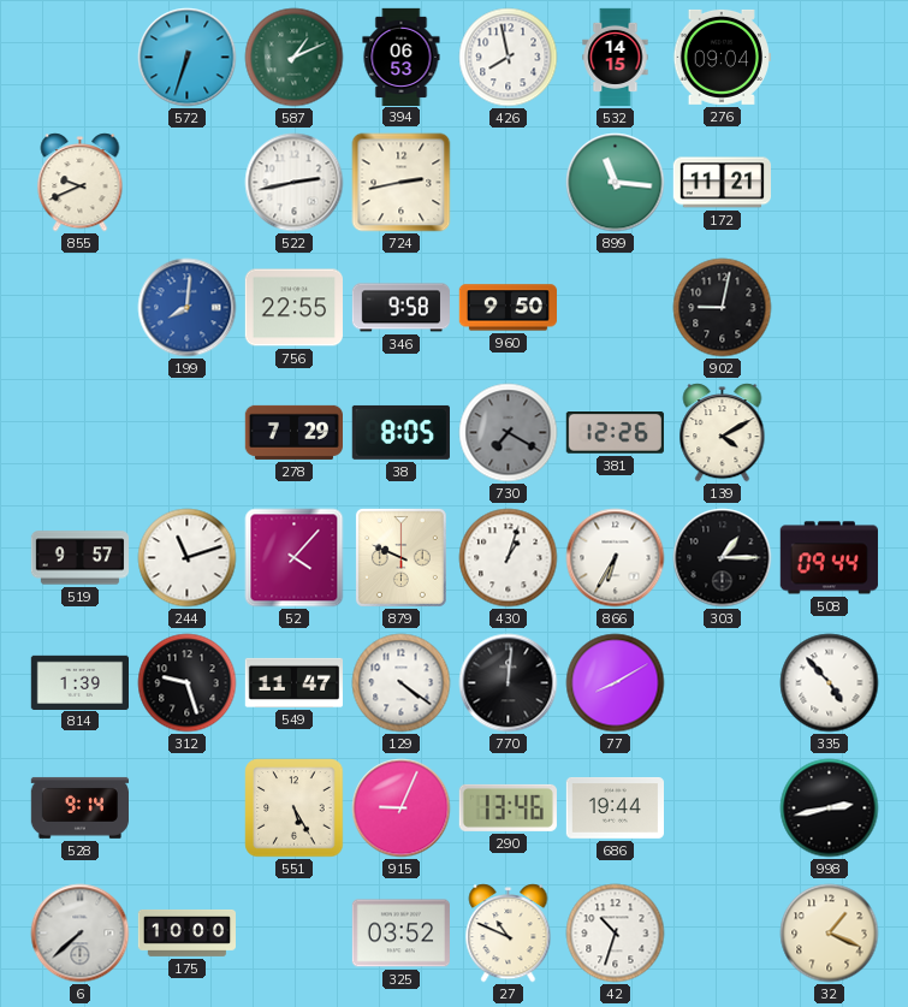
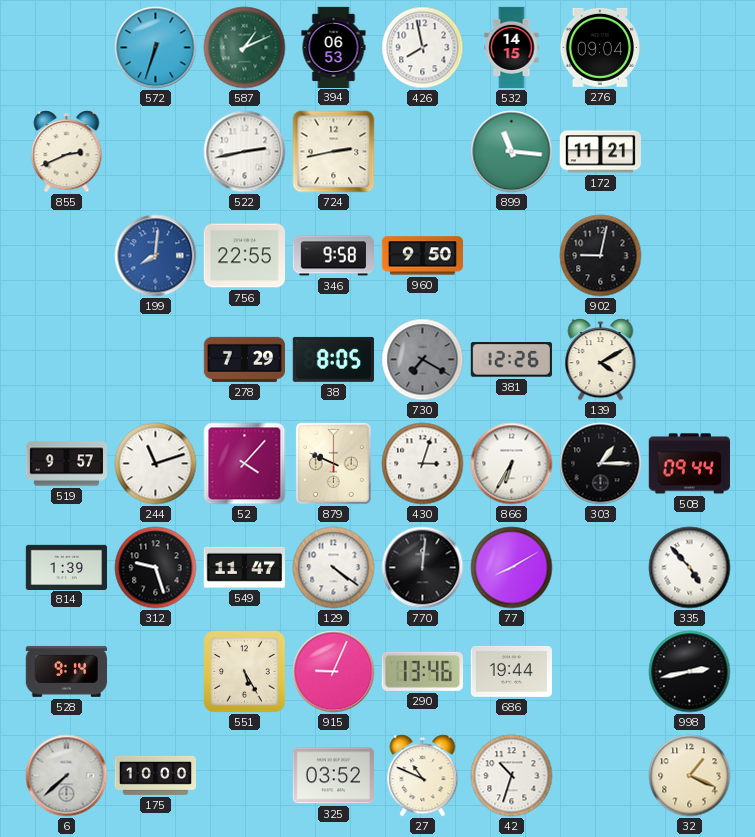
855: 9:41 -> 2:41
430: 1:03 -> 3:03
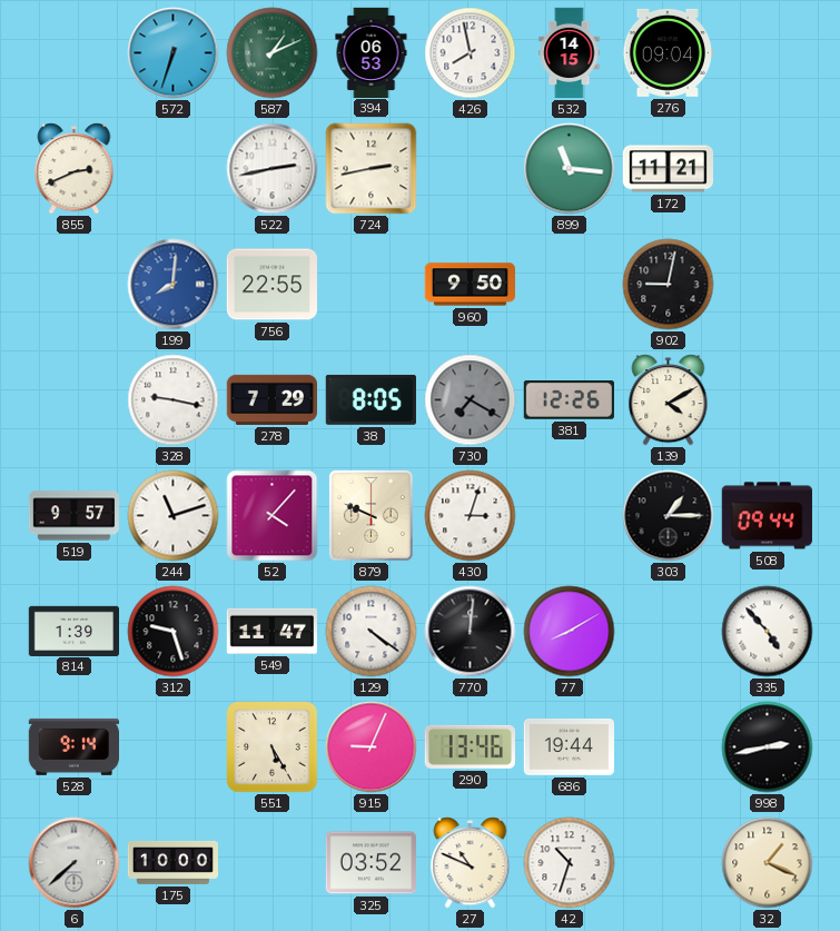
346: 9:58 -> none
328: none -> 9:17
866: 6:35 -> none
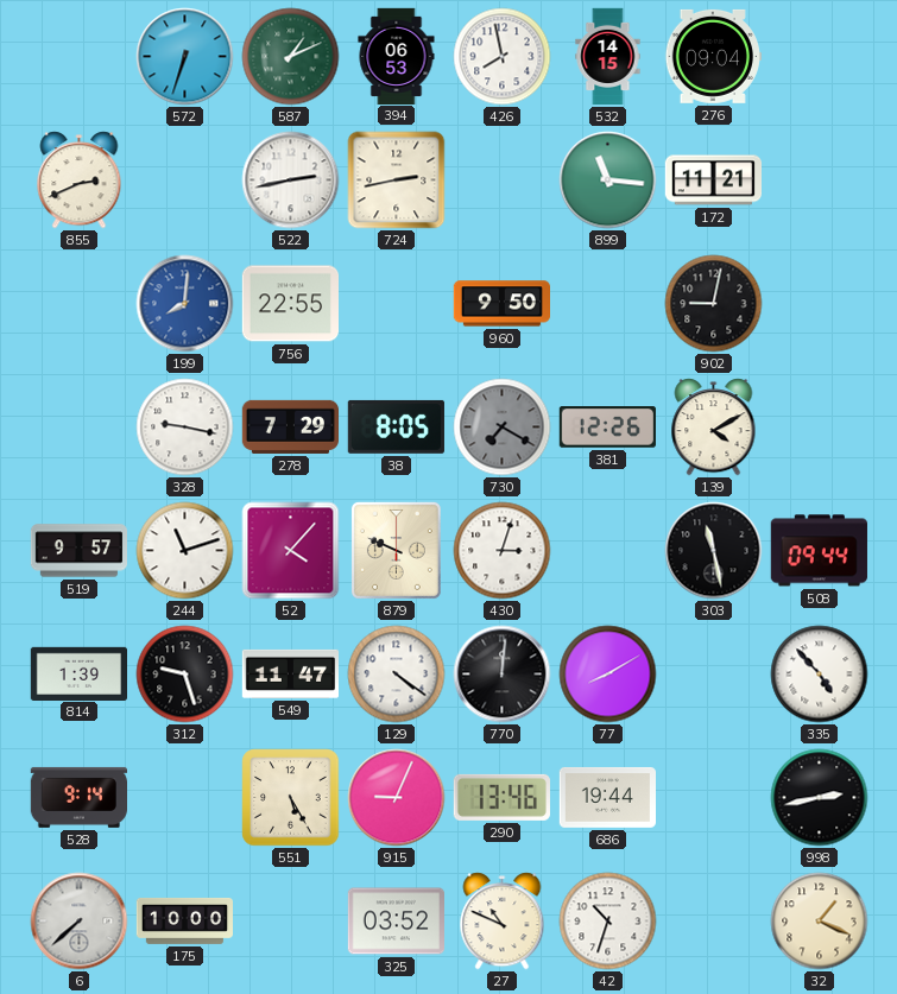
303: 1:15 -> 11:28
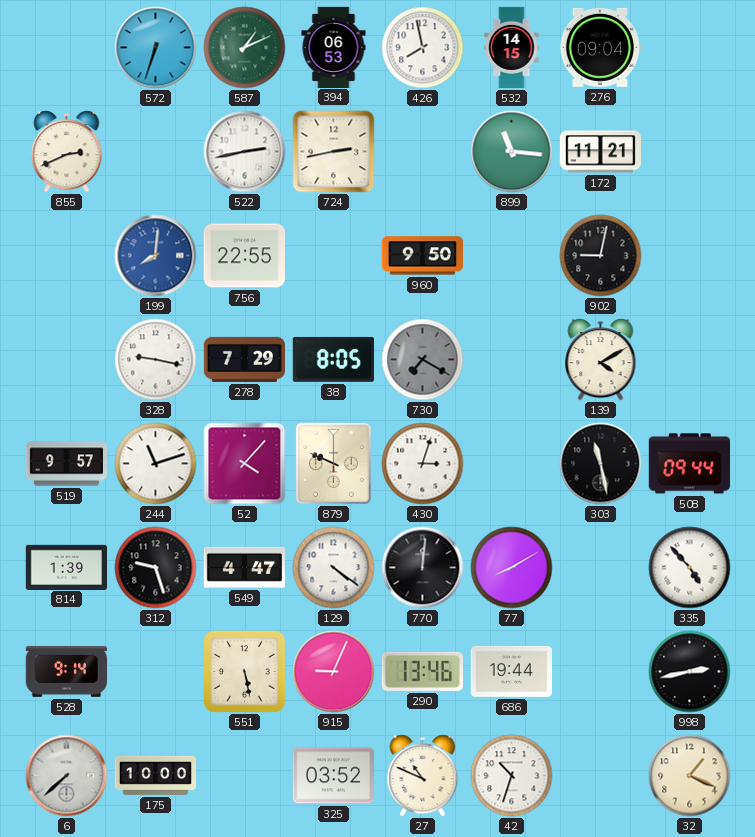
381: 12:26 -> none
549: 11:47 -> 4:47
551: 5:25 -> 5:28
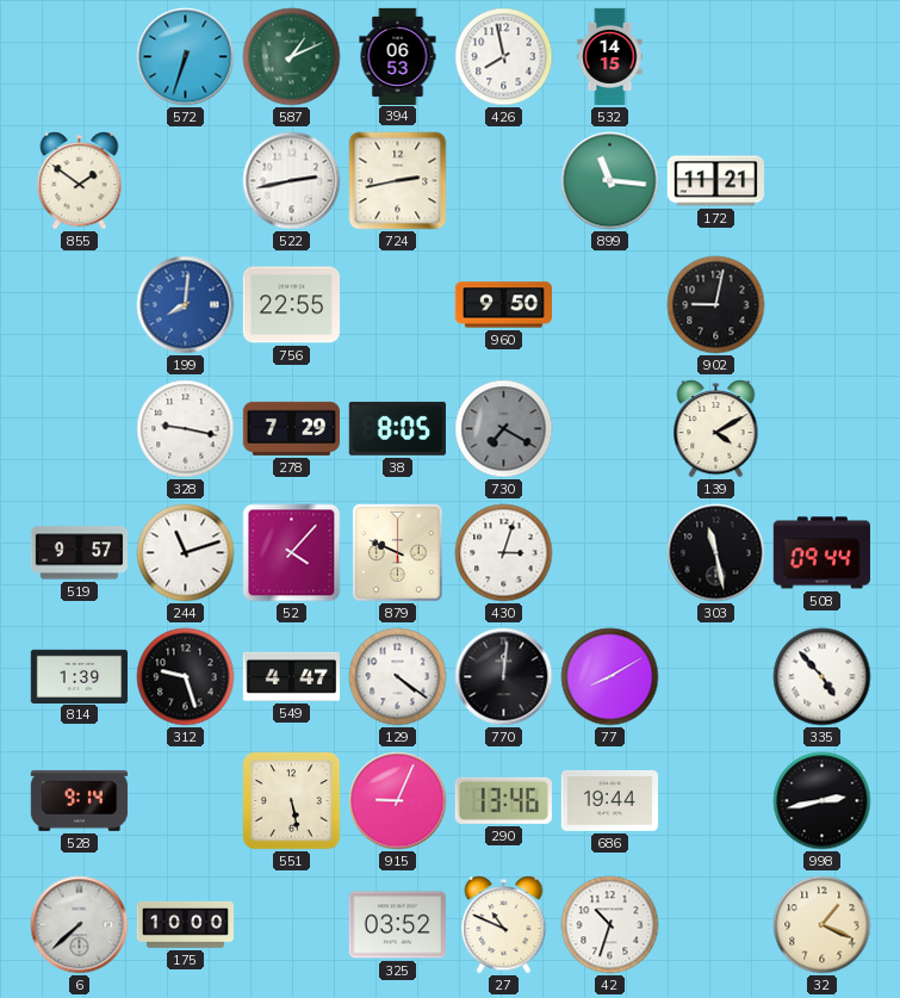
276: 09:04 -> none
855: 2:41 -> 1:51
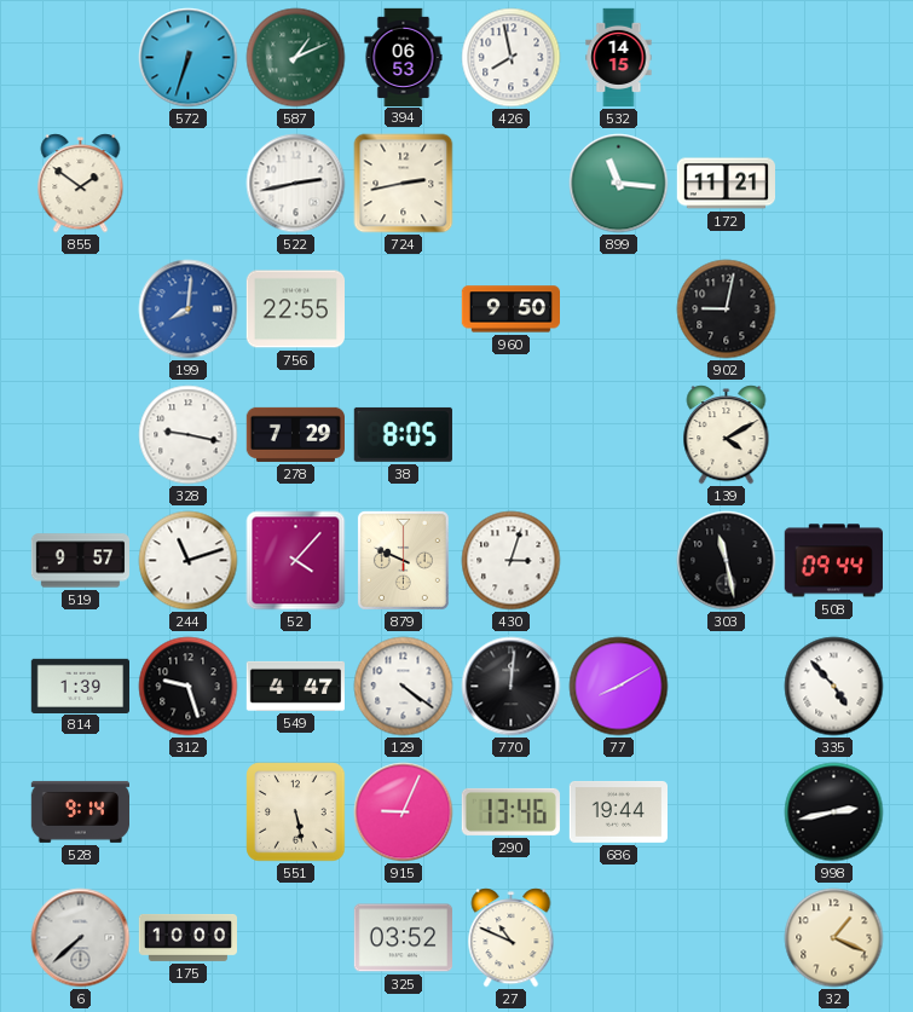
730: 7:20 -> none
42: 10:33 -> none
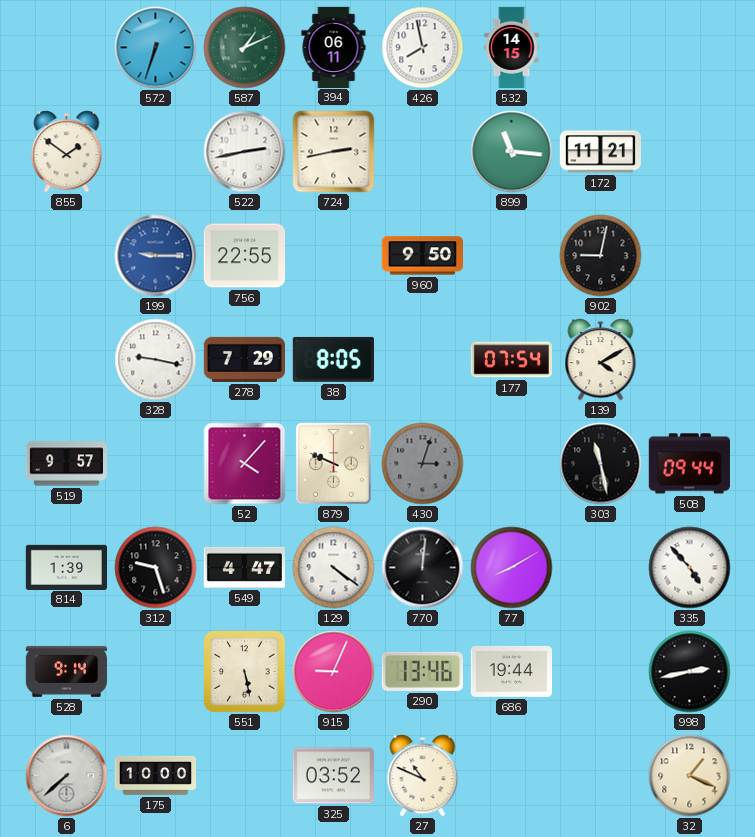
394: 06:53 -> 06:11
199: 8:01 -> 9:15
177: none -> 07:54
244: 11:12 -> none
430 dial: white -> grey
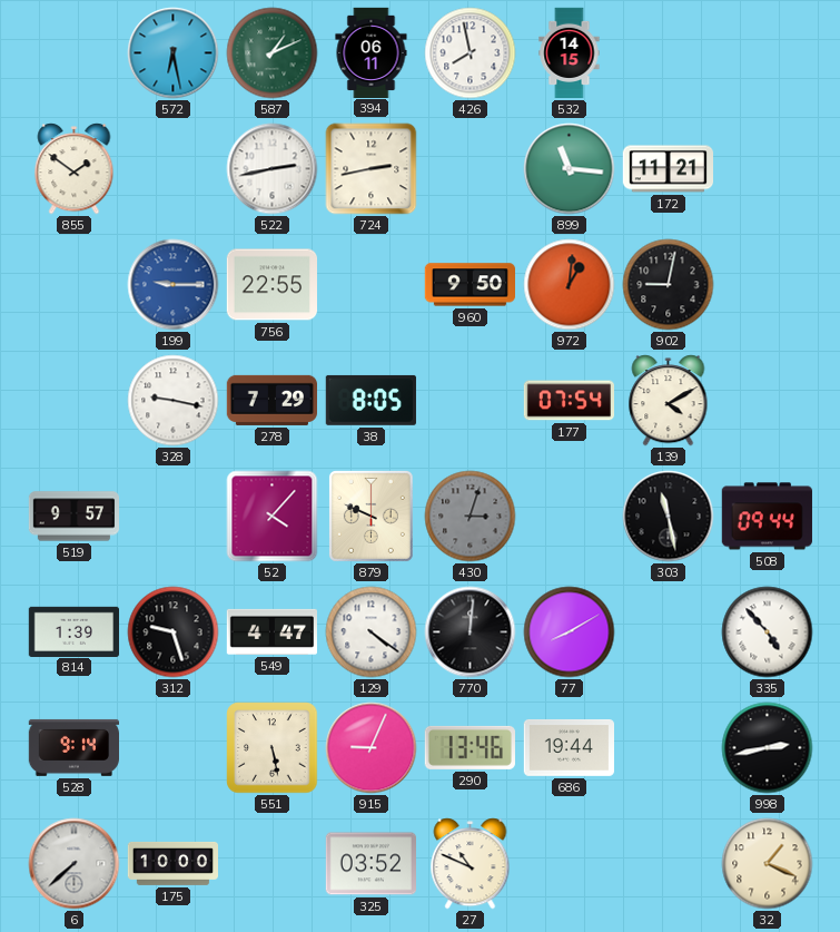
572: 6:33 -> 6:28
972: none -> 1:01
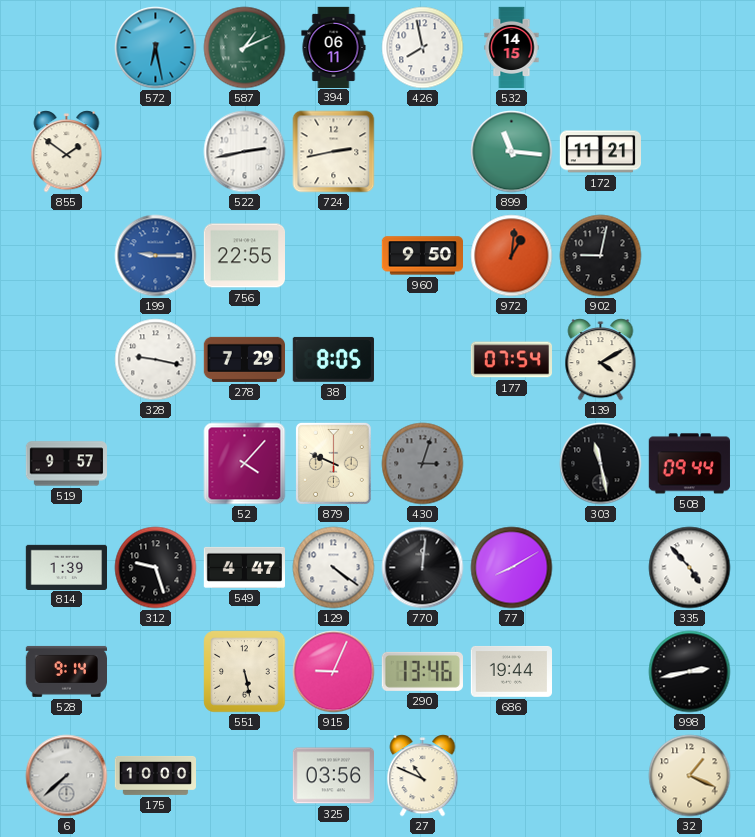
325: 03:52 -> 03:56
